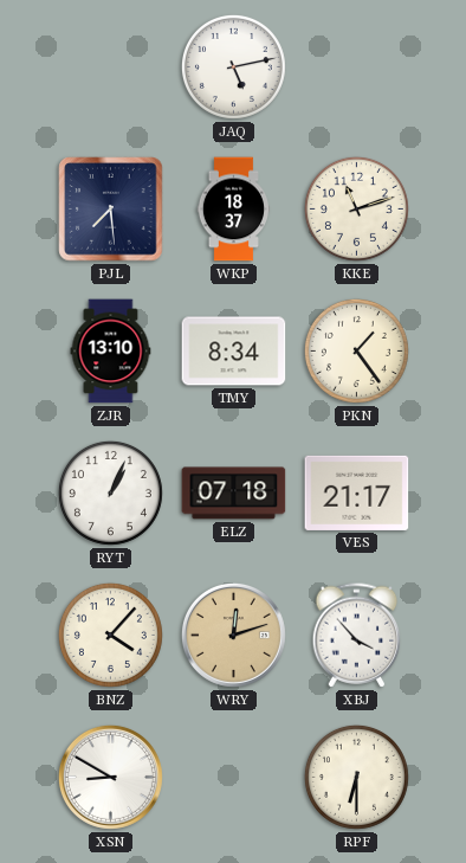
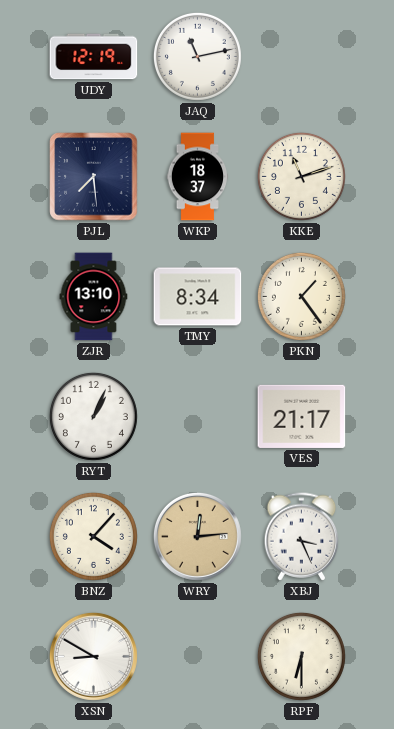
UDY: none -> 12:19
JAQ: 5:13 -> 11:13
ELZ: 07:18 -> none
WRY: 12:12 -> 12:14
XBJ: 3:53 -> 3:26
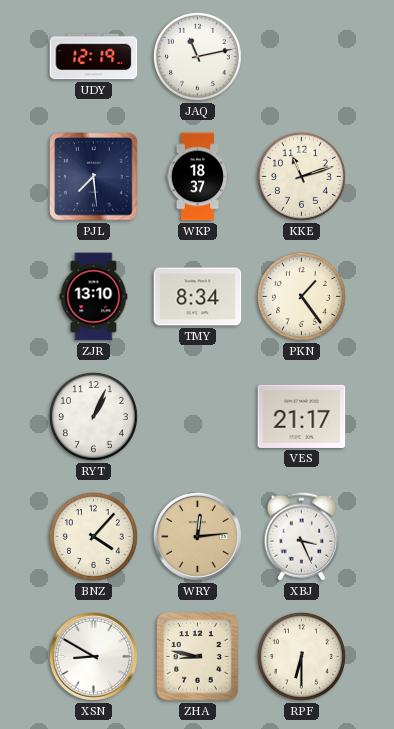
ZHA: none -> 8:47
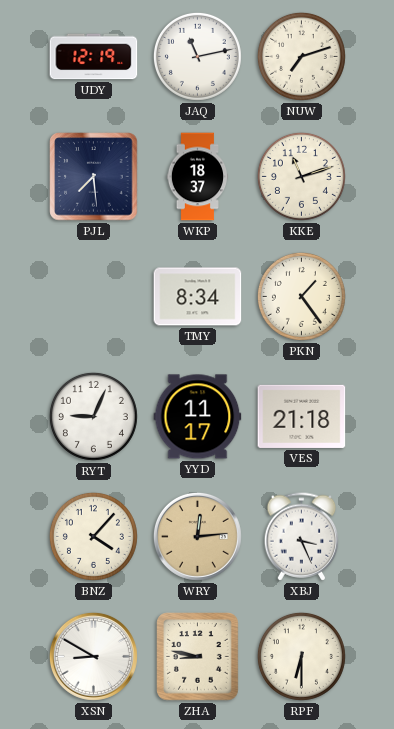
NUW: none -> 7:12
ZJR: 13:10 -> none
RYT: 1:04 -> 9:04
YYD: none -> 11:17
VES: 21:17 -> 21:18
